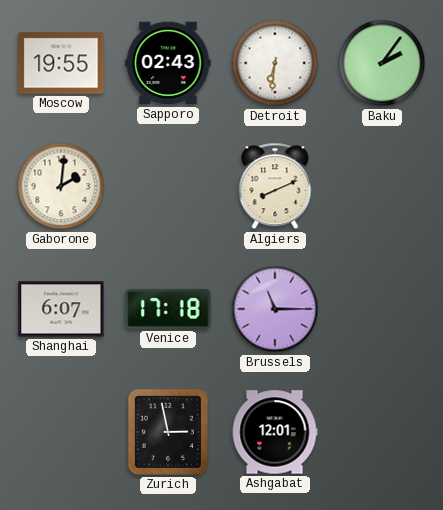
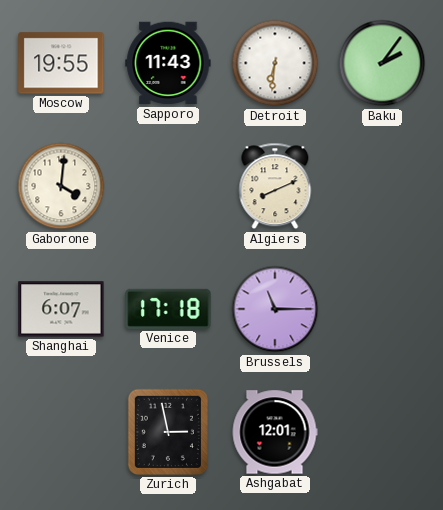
Sapporo: 02:43 -> 11:43
Gaborone: 2:01 -> 4:01
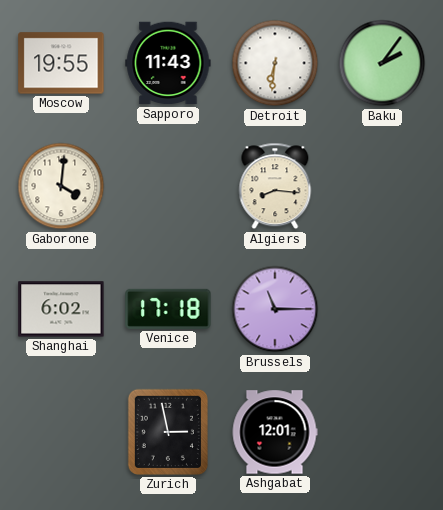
Algiers: 8:11 -> 8:16
Shanghai: 6:07 -> 6:02
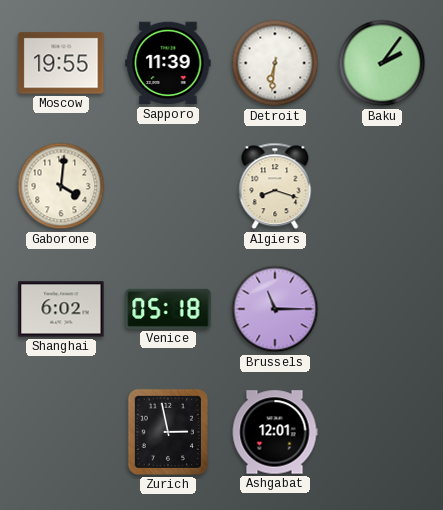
Sapporo: 11:43 -> 11:39
Algiers: 8:16 -> 8:18
Venice: 17:18 -> 05:18
